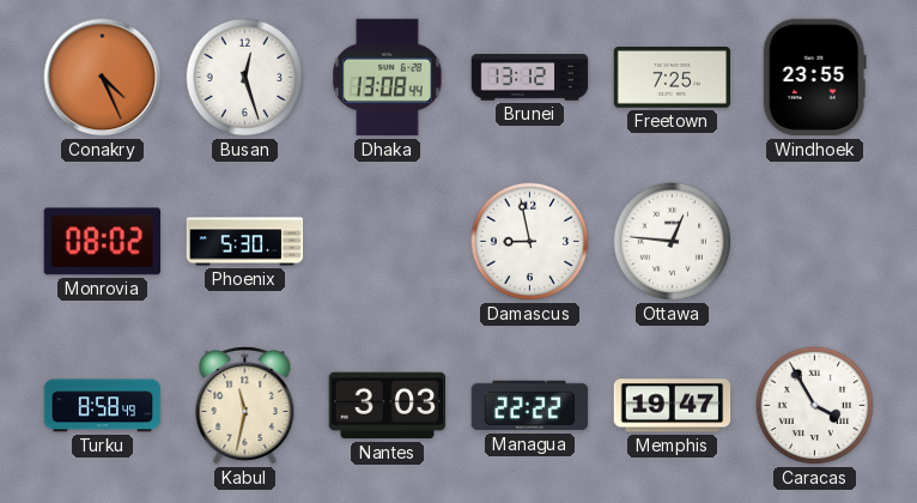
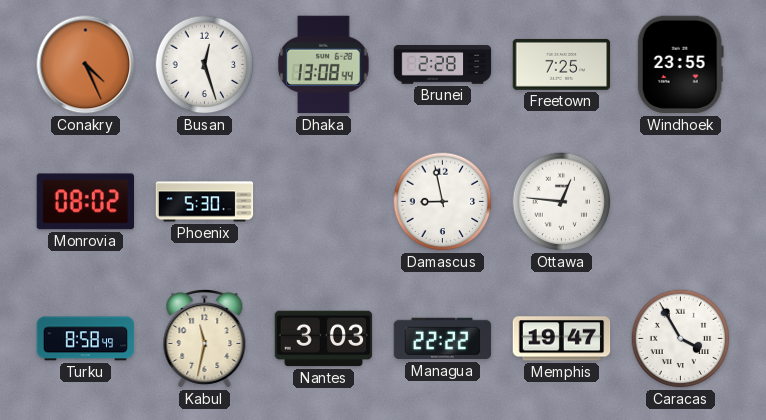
Brunei: 13:12 -> 2:28
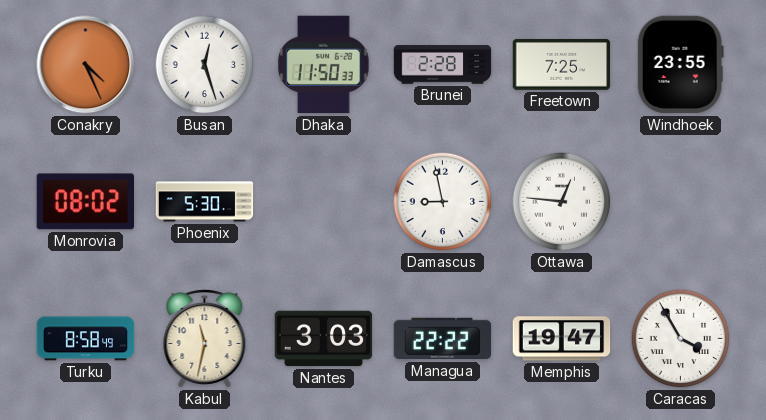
Dhaka: 13:08 -> 11:50
